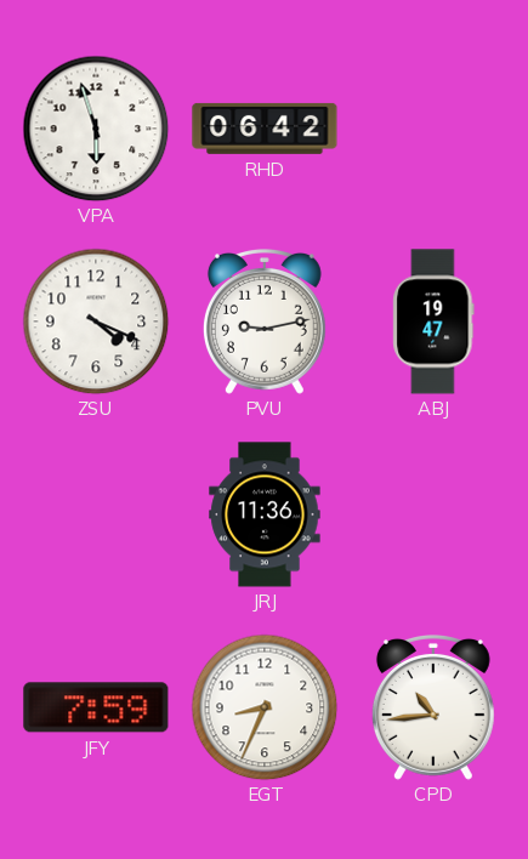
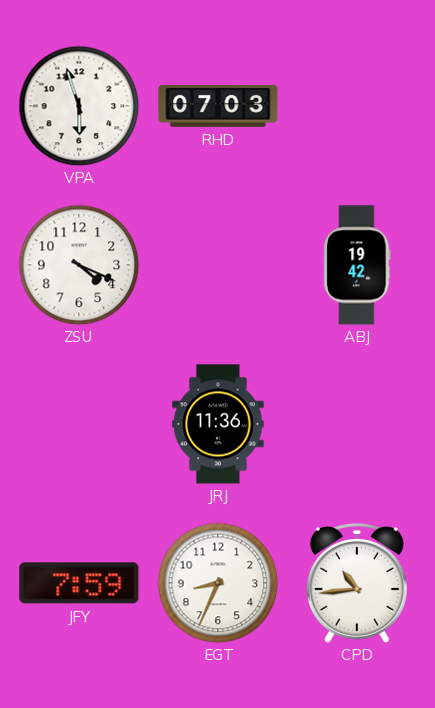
RHD: 06:42 -> 07:03
PVU: 9:13 -> none
ABJ: 19:47 -> 19:42
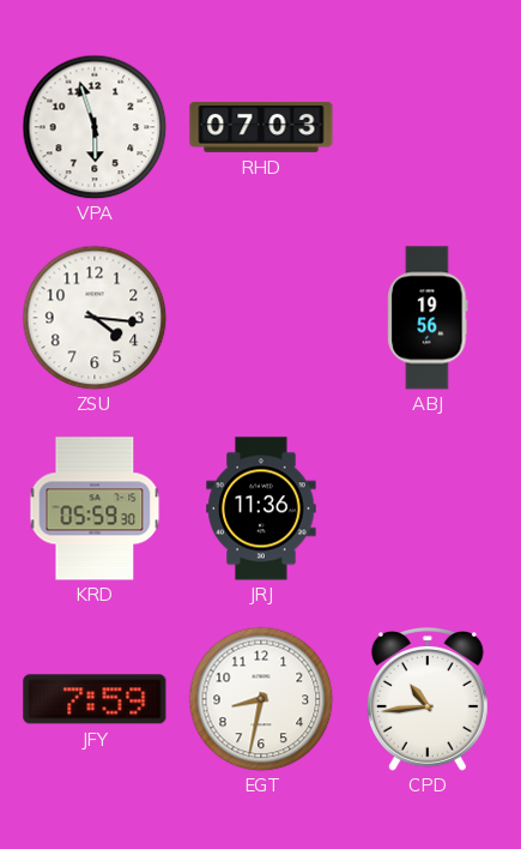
ZSU: 4:19 -> 4:16
ABJ: 19:42 -> 19:56
KRD: none -> 05:59
EGT: 8:34 -> 8:32
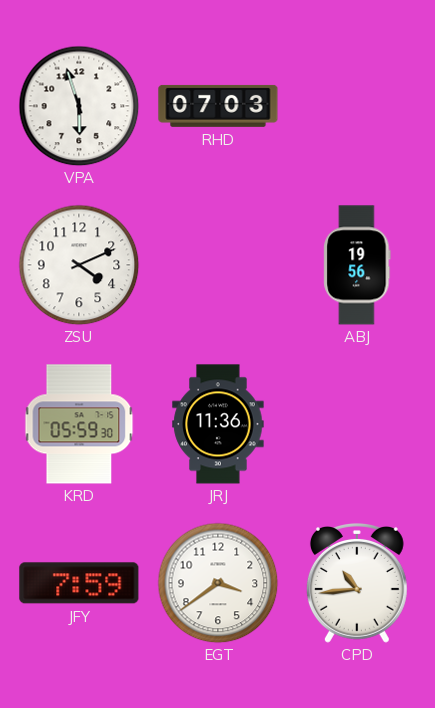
ZSU: 4:16 -> 4:11
EGT: 8:32 -> 3:39
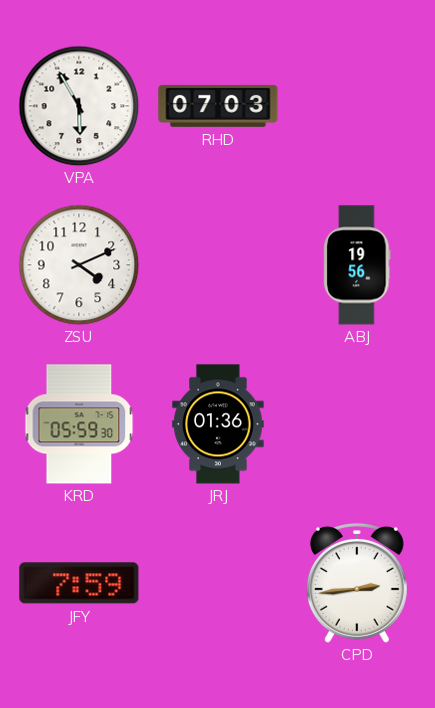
VPA: 5:57 -> 5:55
JRJ: 11:36 -> 01:36
EGT: 3:39 -> none
CPD: 10:44 -> 2:44
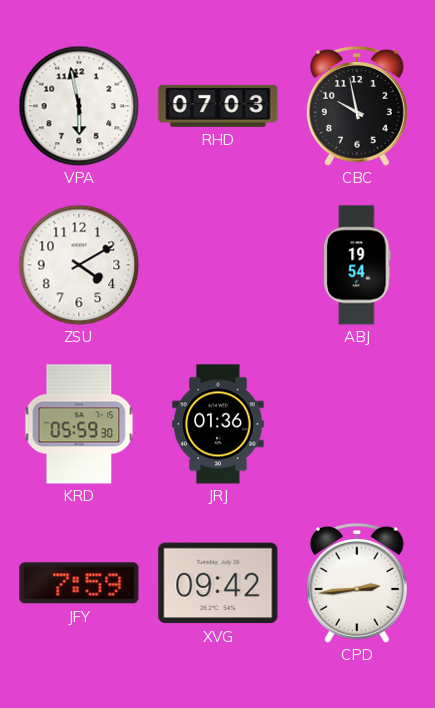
VPA: 5:55 -> 5:58
CBC: none -> 9:58
ZSU: 4:11 -> 4:10
ABJ: 19:56 -> 19:54
XVG: none -> 09:42
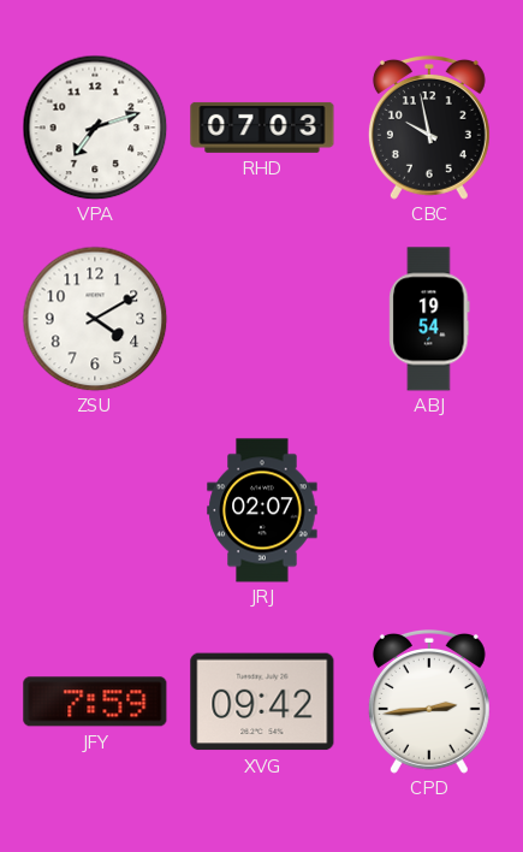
VPA: 5:58 -> 7:12
KRD: 05:59 -> none
JRJ: 01:36 -> 02:07
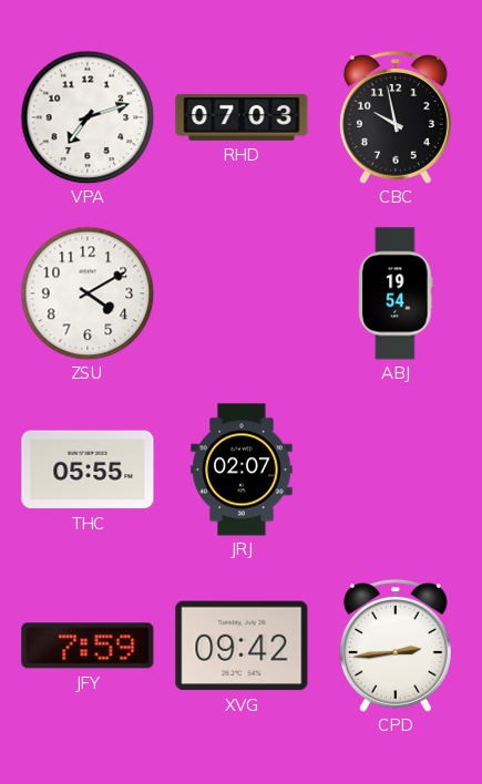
THC: none -> 05:55
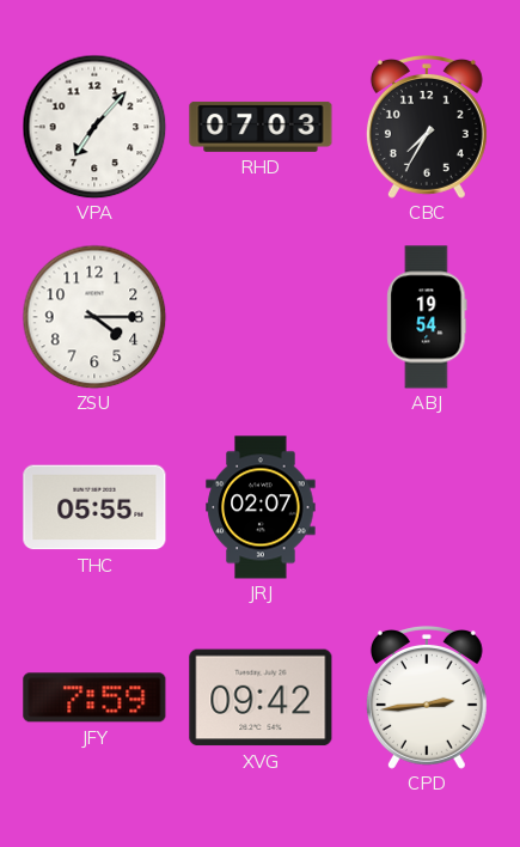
VPA: 7:12 -> 7:07
CBC: 9:58 -> 7:35
ZSU: 4:10 -> 4:15
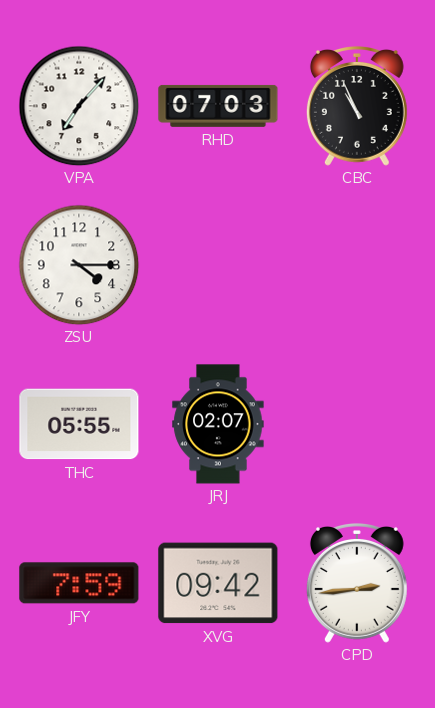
CBC: 7:35 -> 10:56
ABJ: 19:54 -> none
